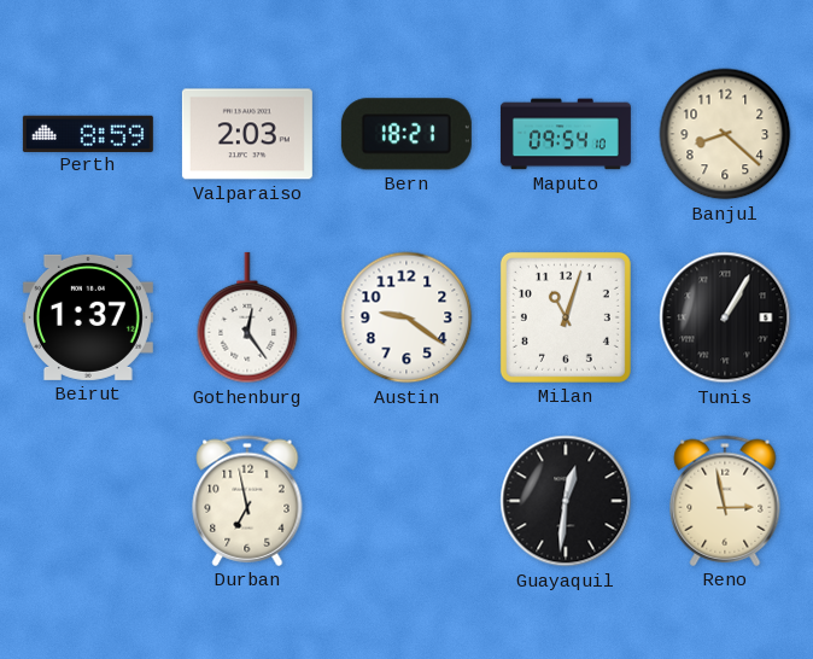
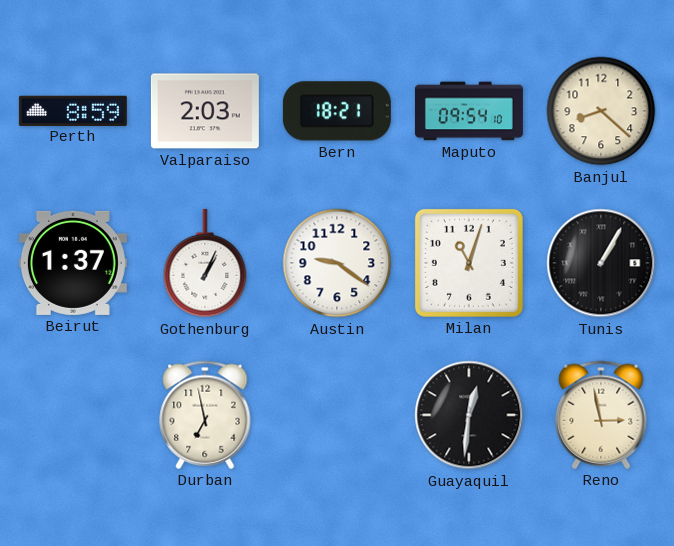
Gothenburg: 12:24 -> 1:04
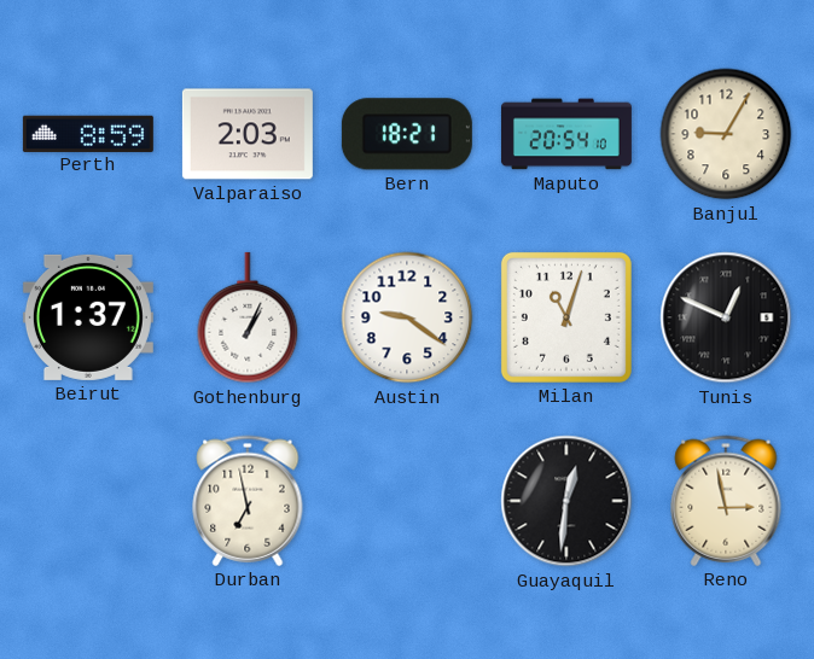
Maputo: 09:54 -> 20:54
Banjul: 8:22 -> 9:05
Tunis: 1:05 -> 12:49
